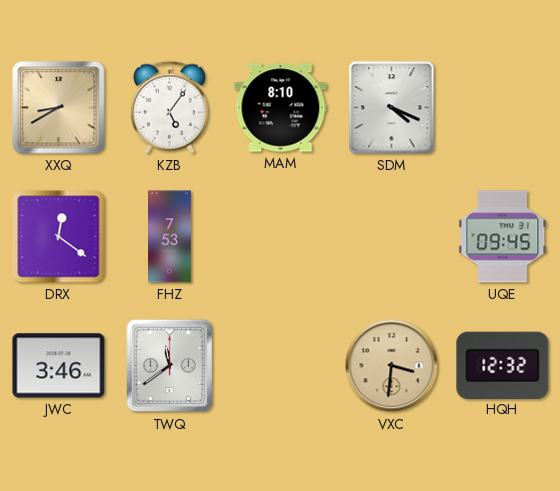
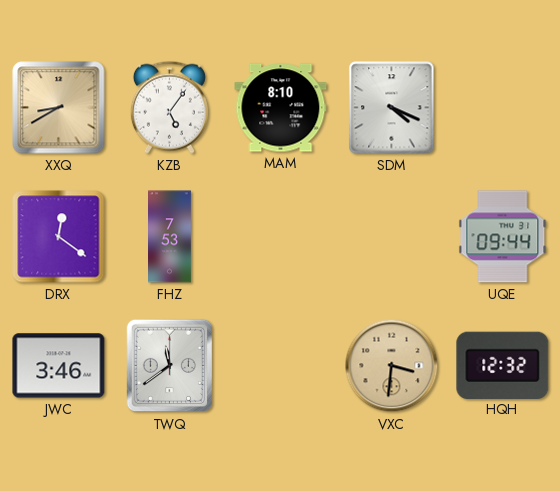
UQE: 09:45 -> 09:44
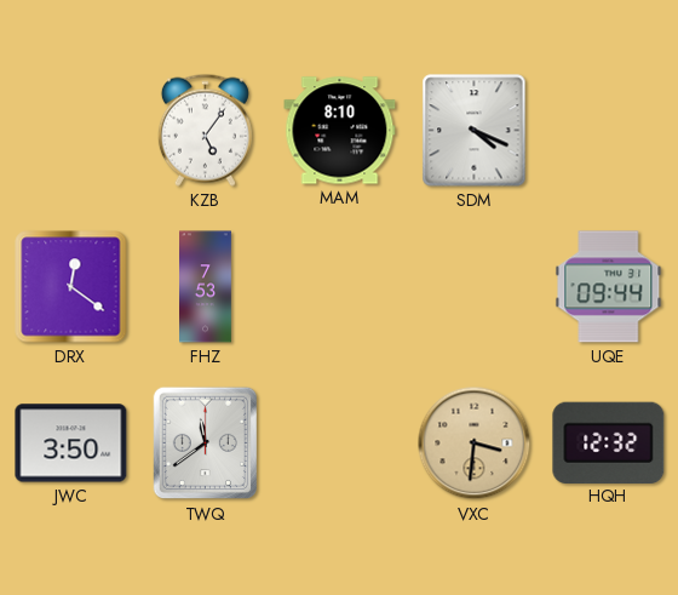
XXQ: 8:40 -> none
JWC: 3:46 -> 3:50
